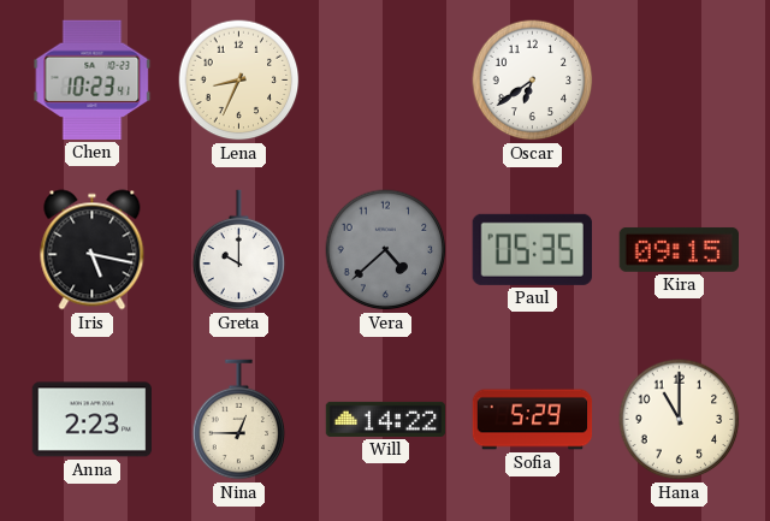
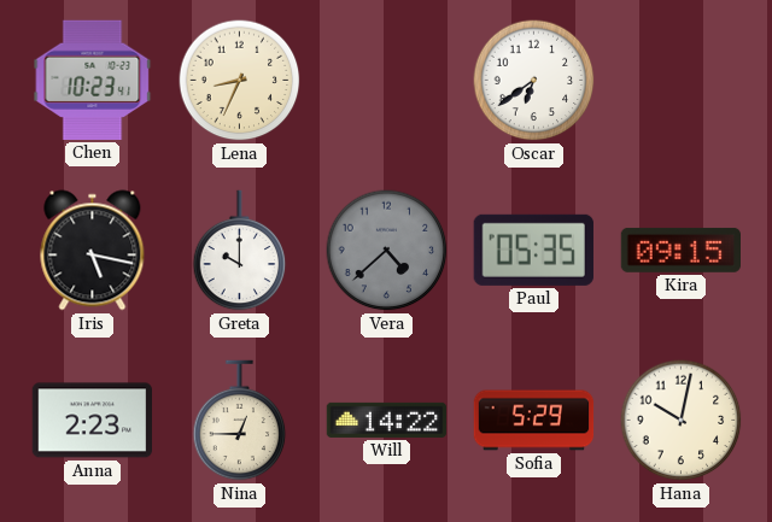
Hana: 11:00 -> 10:02
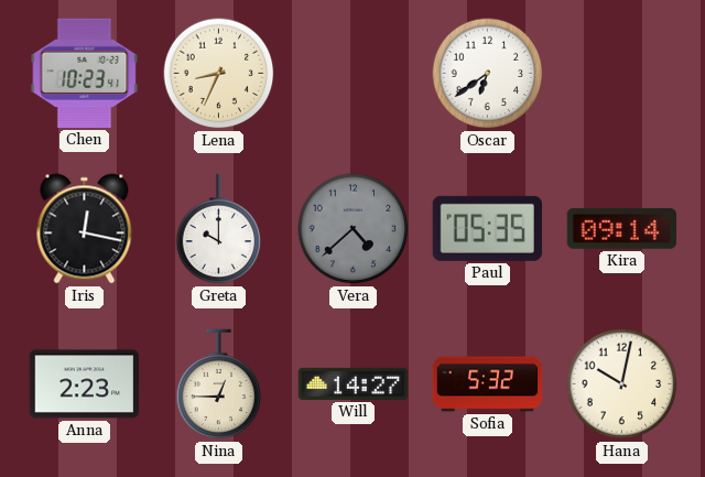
Iris: 5:17 -> 12:17
Kira: 09:15 -> 09:14
Will: 14:22 -> 14:27
Sofia: 5:29 -> 5:32
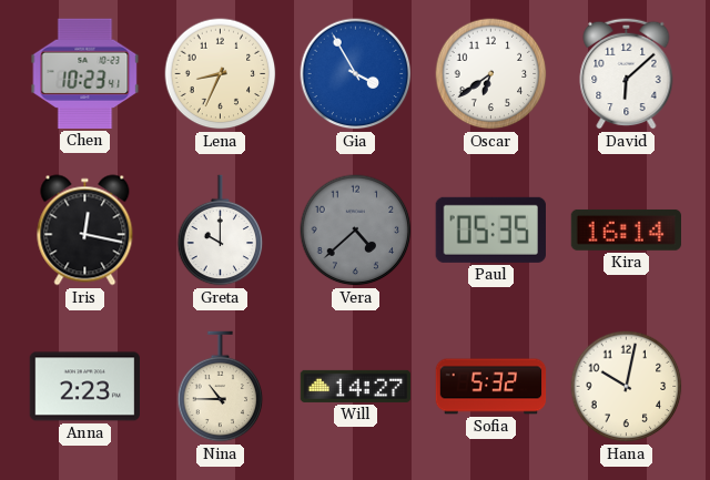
Gia: none -> 3:55
David: none -> 6:08
Kira: 09:14 -> 16:14
Nina: 12:45 -> 10:45
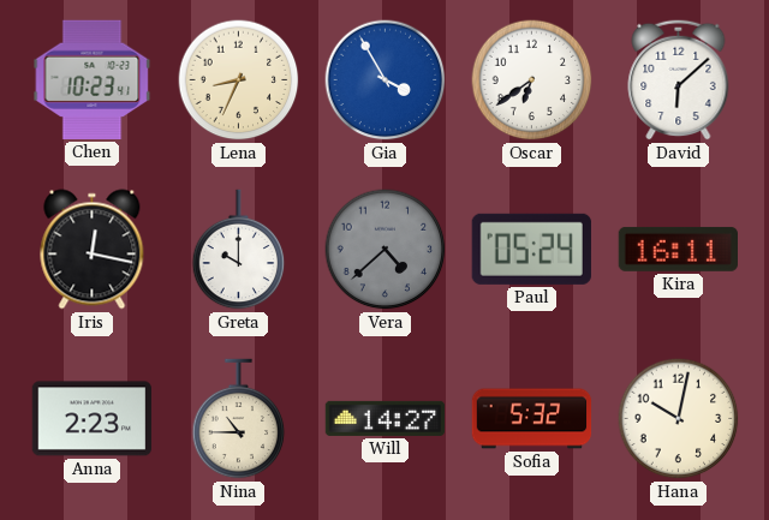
Paul: 05:35 -> 05:24
Kira: 16:14 -> 16:11
